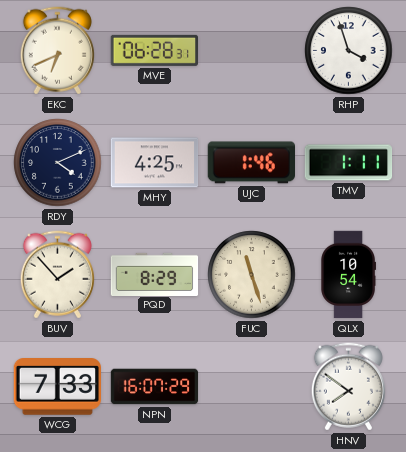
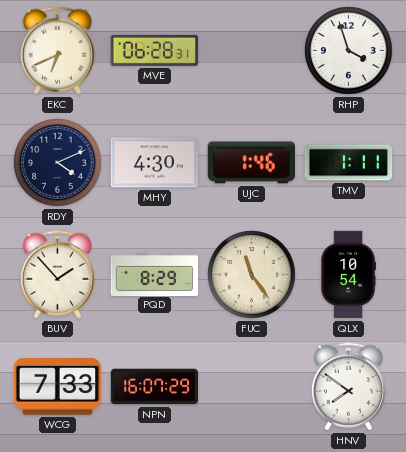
MHY: 4:25 -> 4:30
FUC: 11:27 -> 11:24
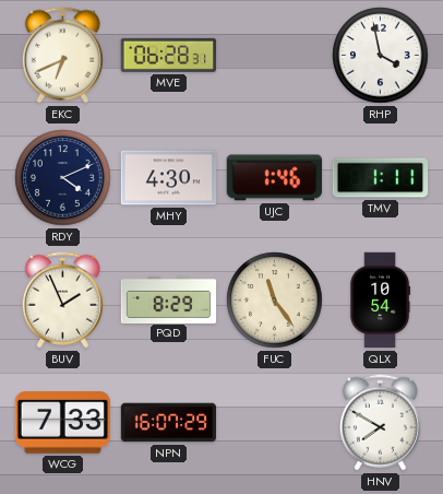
RHP: 3:57 -> 3:58
BUV: 1:53 -> 1:56
HNV: 7:51 -> 7:50
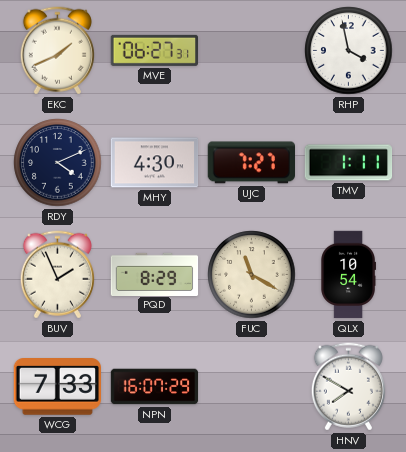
EKC: 6:41 -> 1:41
MVE: 06:28 -> 06:27
UJC: 1:46 -> 7:27
FUC: 11:24 -> 11:20
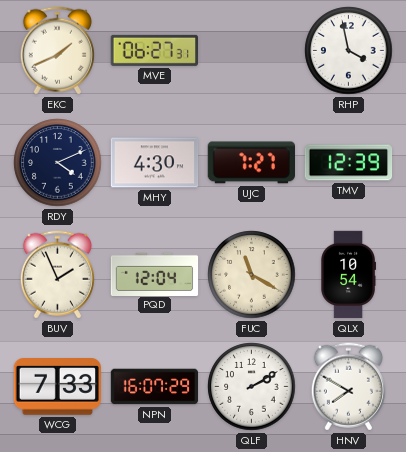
TMV: 1:11 -> 12:39
PQD: 8:29 -> 12:04
QLF: none -> 2:10
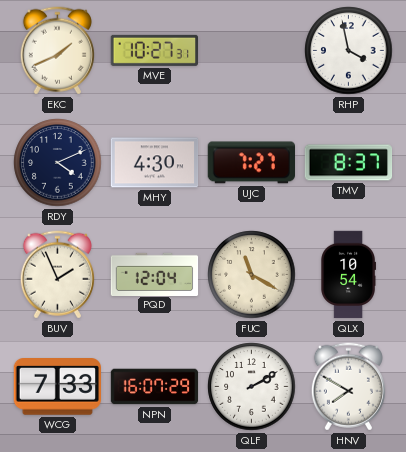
MVE: 06:27 -> 10:27
TMV: 12:39 -> 8:37
